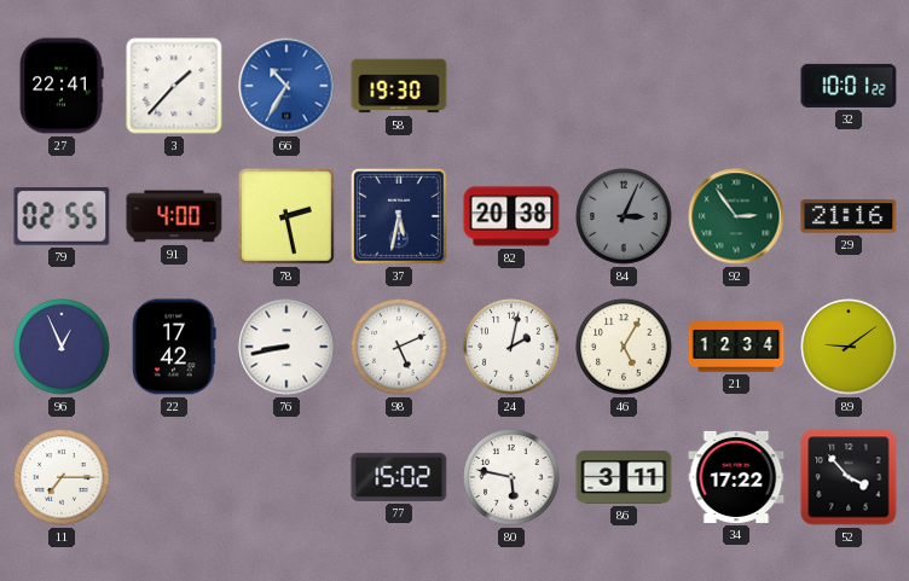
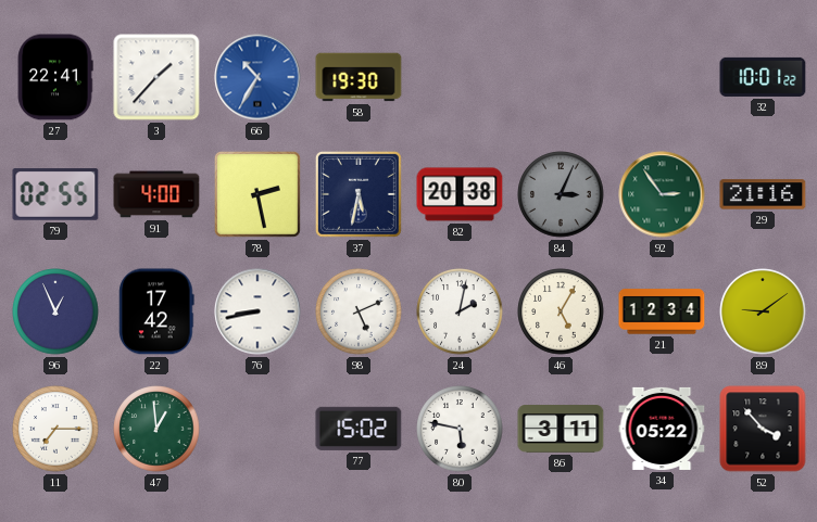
47: none -> 12:59
34: 17:22 -> 05:22
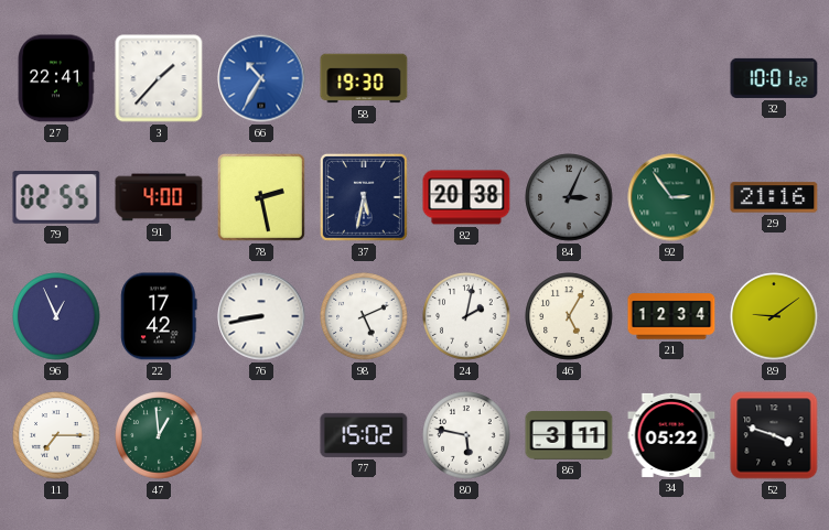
52: 3:53 -> 3:48
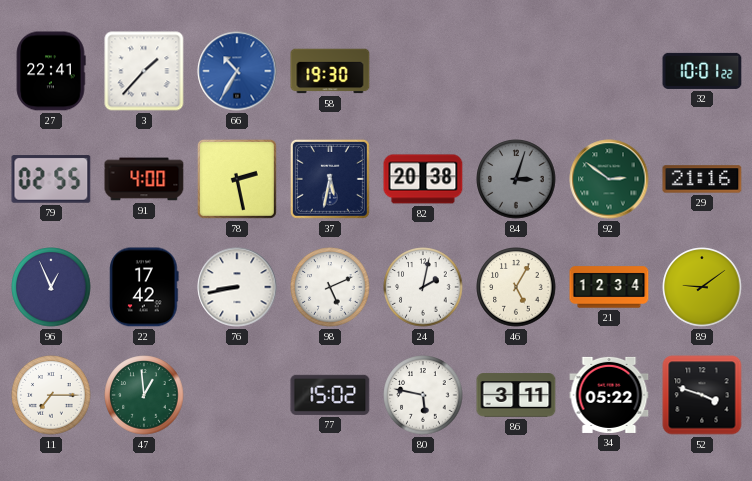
84: 3:04 -> 3:03
92: 2:54 -> 2:51
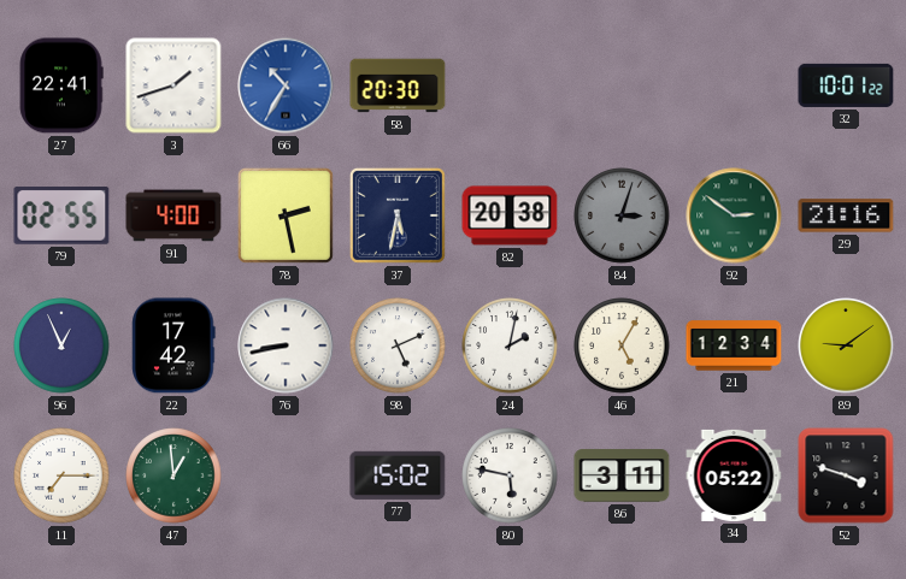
3: 1:37 -> 1:42
58: 19:30 -> 20:30
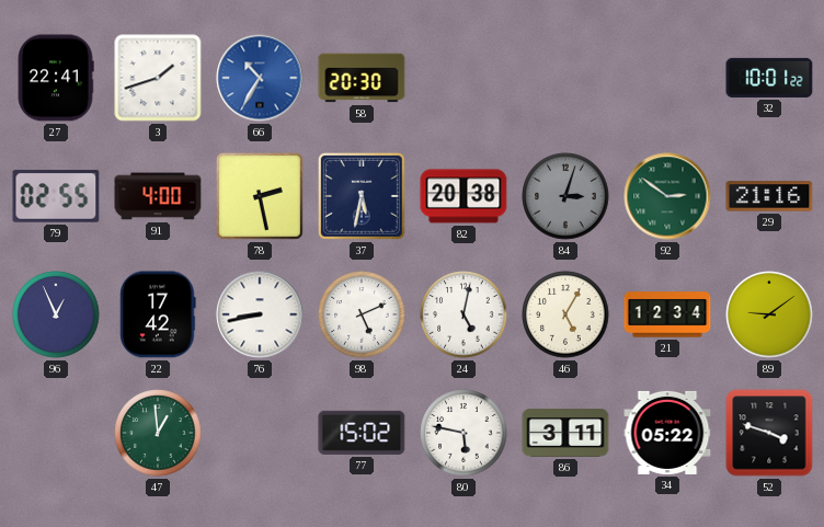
24: 2:02 -> 5:02
11: 7:15 -> none
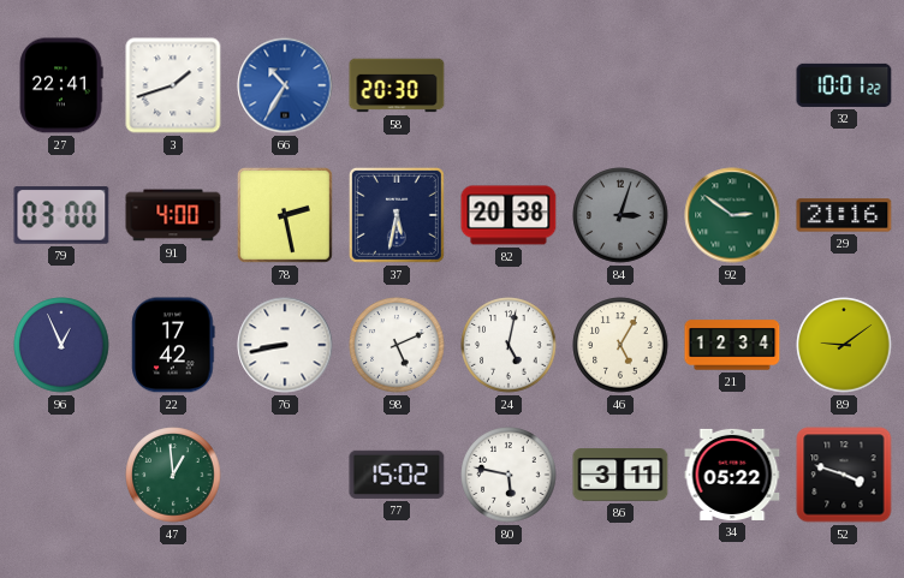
79: 02:55 -> 03:00
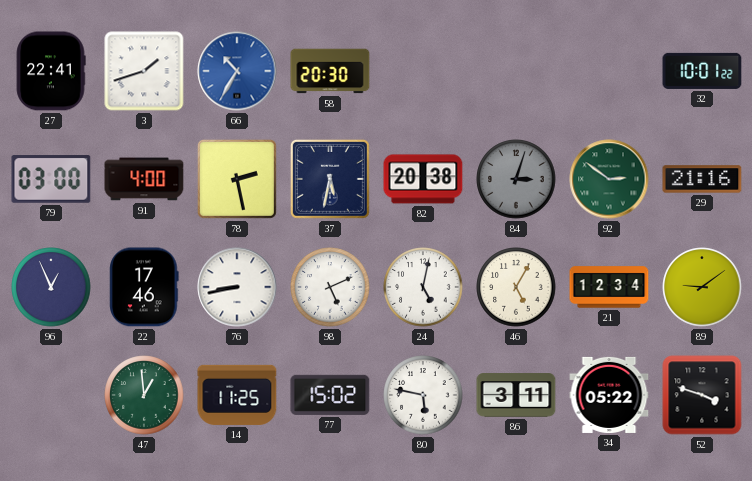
22: 17:42 -> 17:46
14: none -> 11:25
